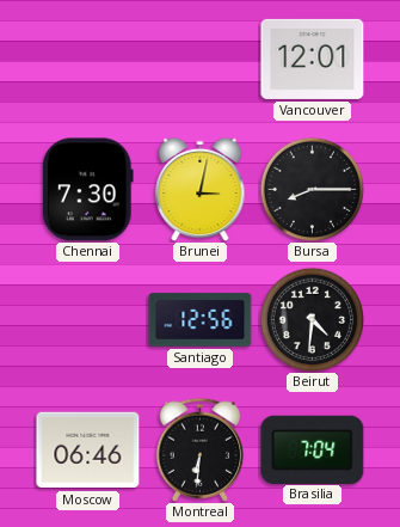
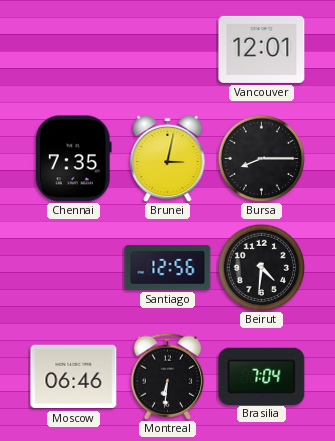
Chennai: 7:30 -> 7:35
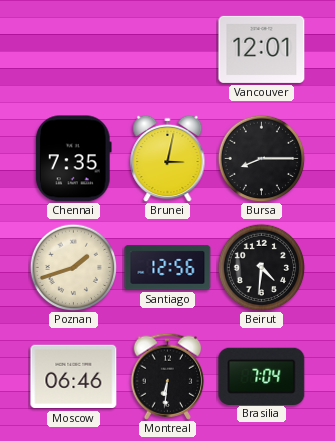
Poznan: none -> 1:42
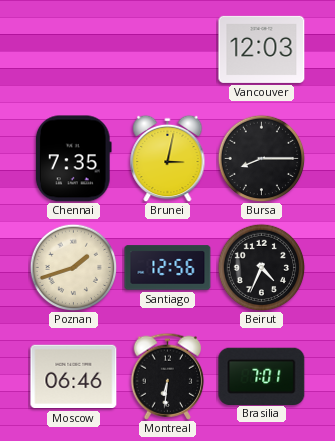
Vancouver: 12:01 -> 12:03
Beirut: 4:31 -> 4:34
Brasilia: 7:04 -> 7:01
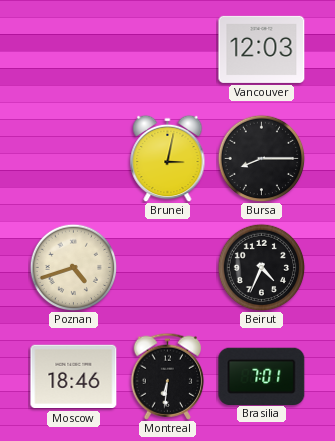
Chennai: 7:35 -> none
Poznan: 1:42 -> 4:42
Santiago: 12:56 -> none
Moscow: 06:46 -> 18:46
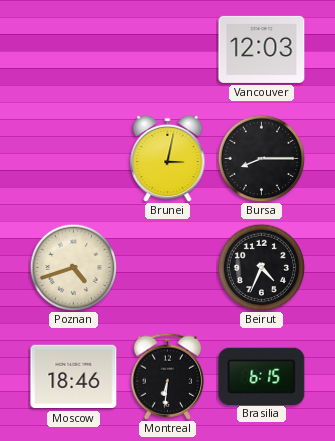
Brasilia: 7:01 -> 6:15
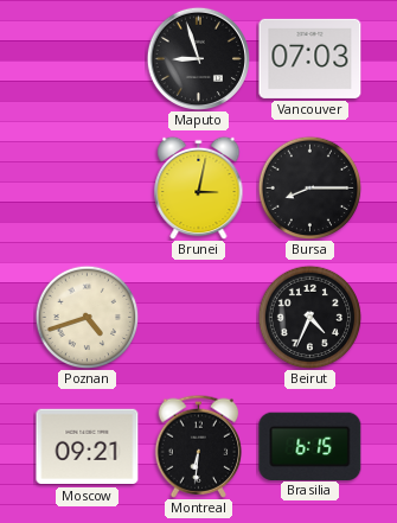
Maputo: none -> 8:57
Vancouver: 12:03 -> 07:03
Moscow: 18:46 -> 09:21
